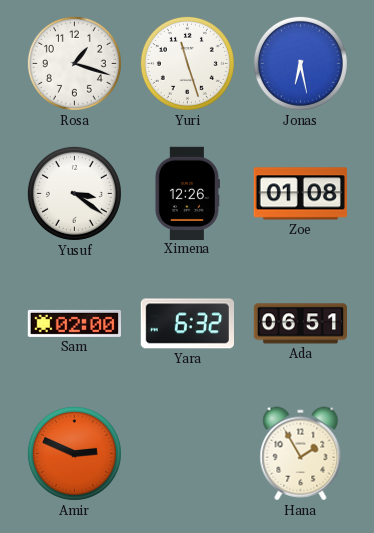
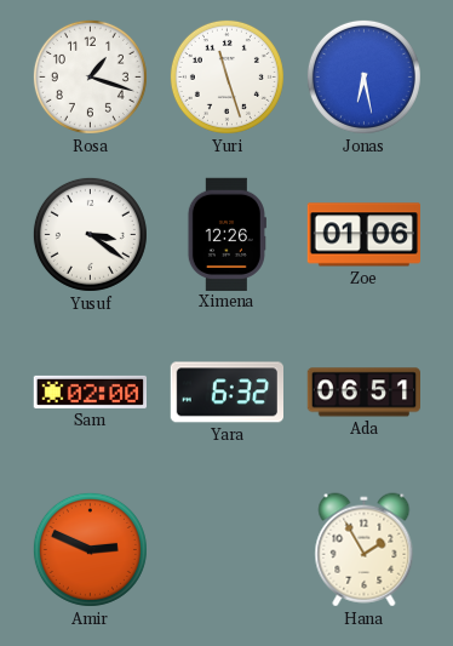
Zoe: 01:08 -> 01:06
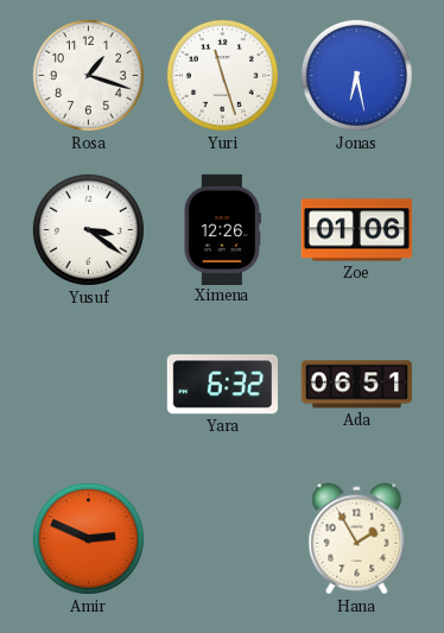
Sam: 02:00 -> none
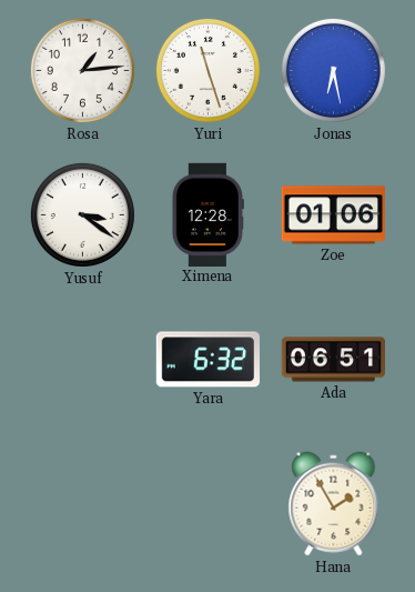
Rosa: 1:18 -> 1:14
Ximena: 12:26 -> 12:28
Amir: 2:49 -> none
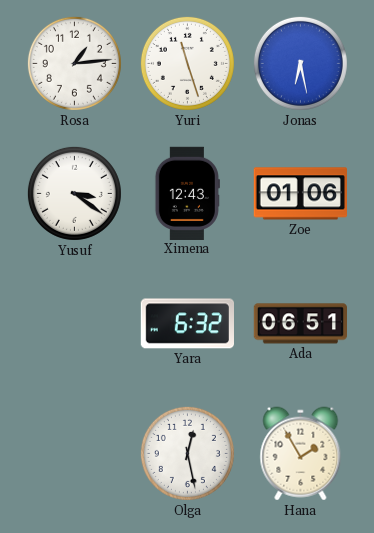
Ximena: 12:28 -> 12:43
Olga: none -> 12:28
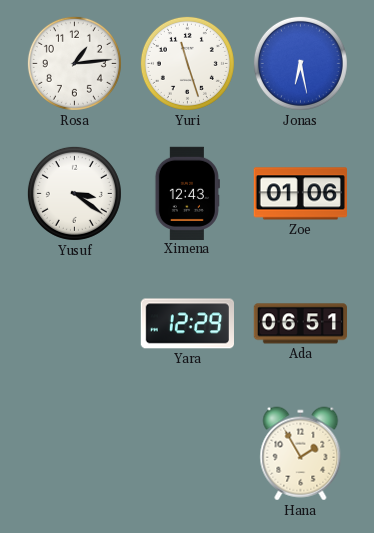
Yara: 6:32 -> 12:29
Olga: 12:28 -> none
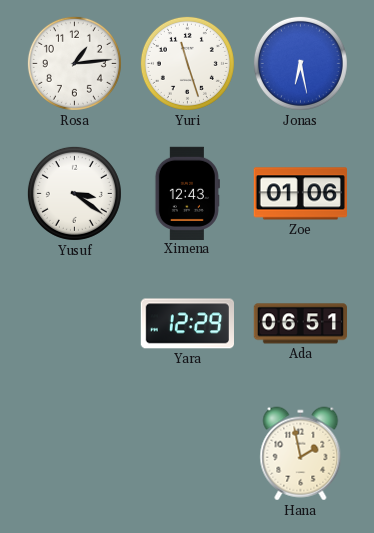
Hana: 1:55 -> 1:58
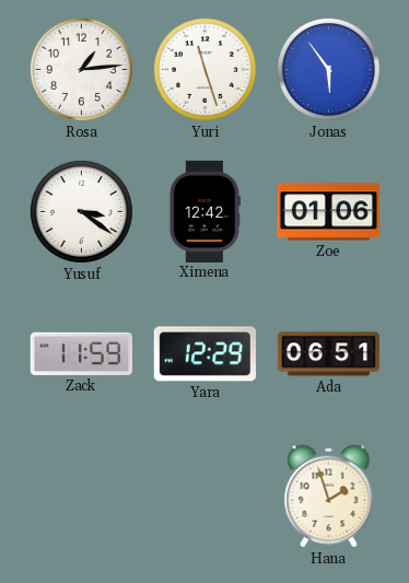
Jonas: 6:28 -> 5:54
Ximena: 12:43 -> 12:42
Zack: none -> 11:59
Hana: 1:58 -> 1:57
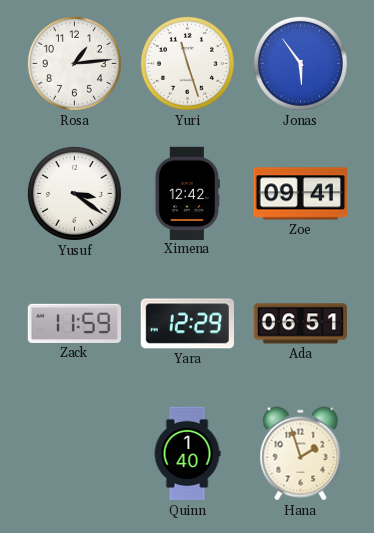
Zoe: 01:06 -> 09:41
Quinn: none -> 1:40
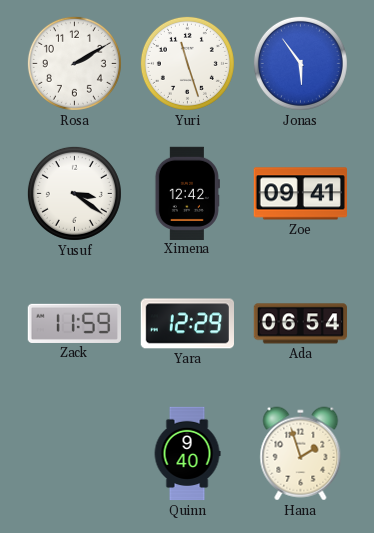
Rosa: 1:14 -> 2:10
Ada: 06:51 -> 06:54
Quinn: 1:40 -> 9:40
